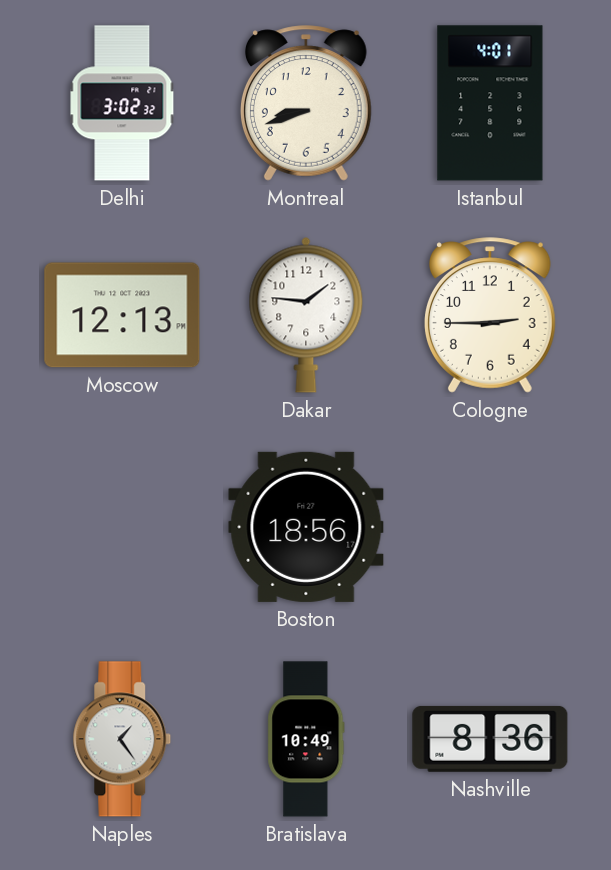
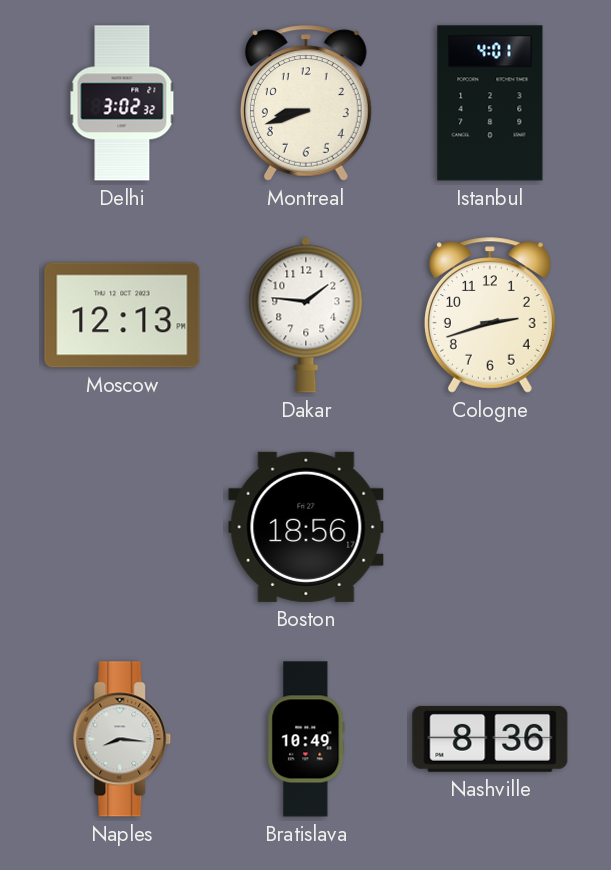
Cologne: 2:45 -> 2:42
Naples: 1:24 -> 8:16
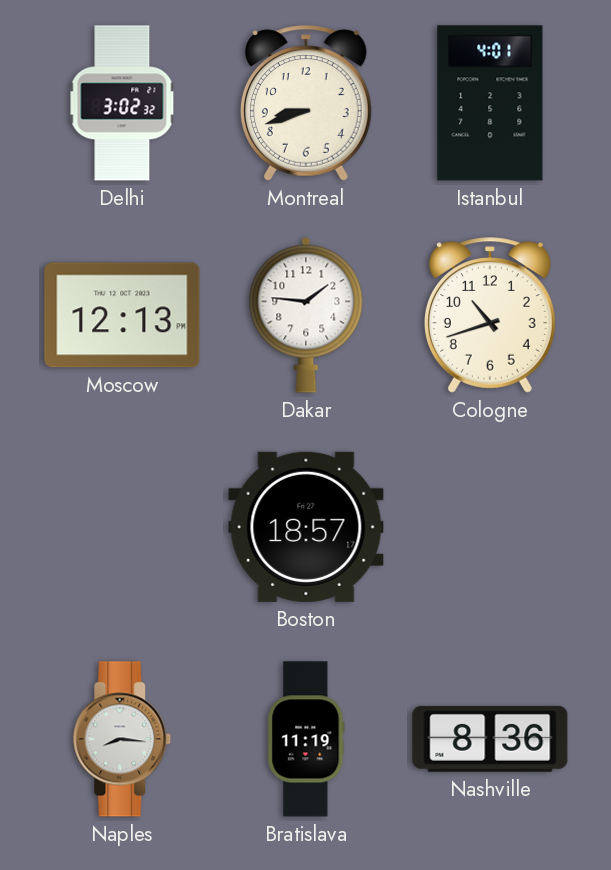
Cologne: 2:42 -> 10:42
Boston: 18:56 -> 18:57
Bratislava: 10:49 -> 11:19
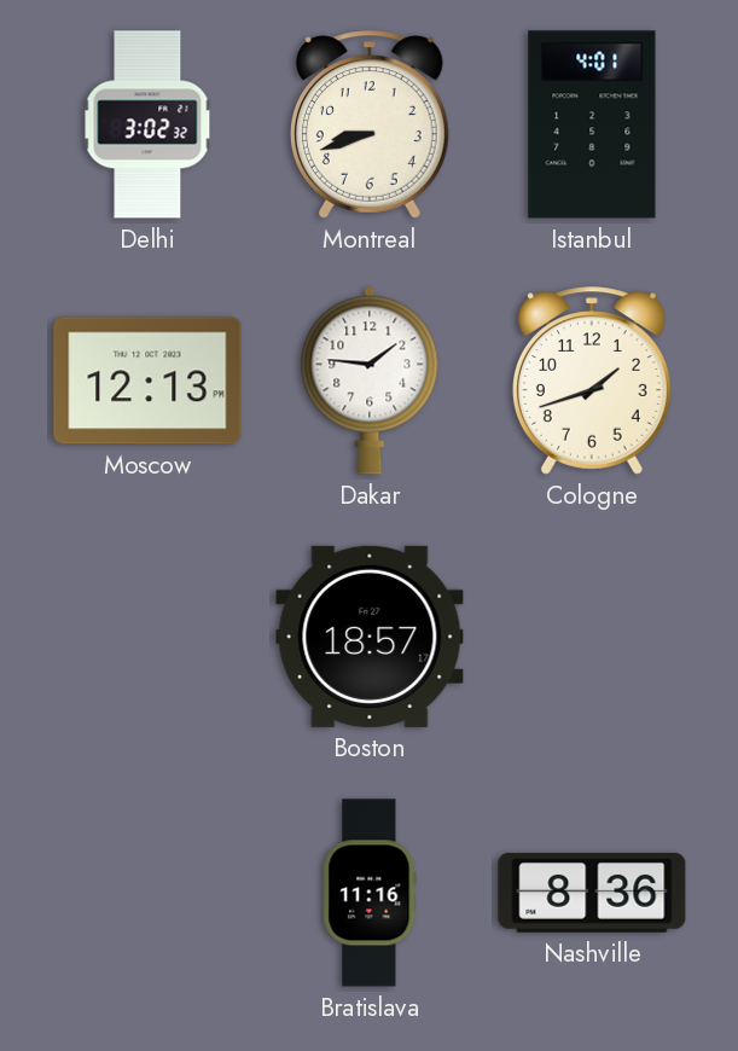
Cologne: 10:42 -> 1:42
Naples: 8:16 -> none
Bratislava: 11:19 -> 11:16
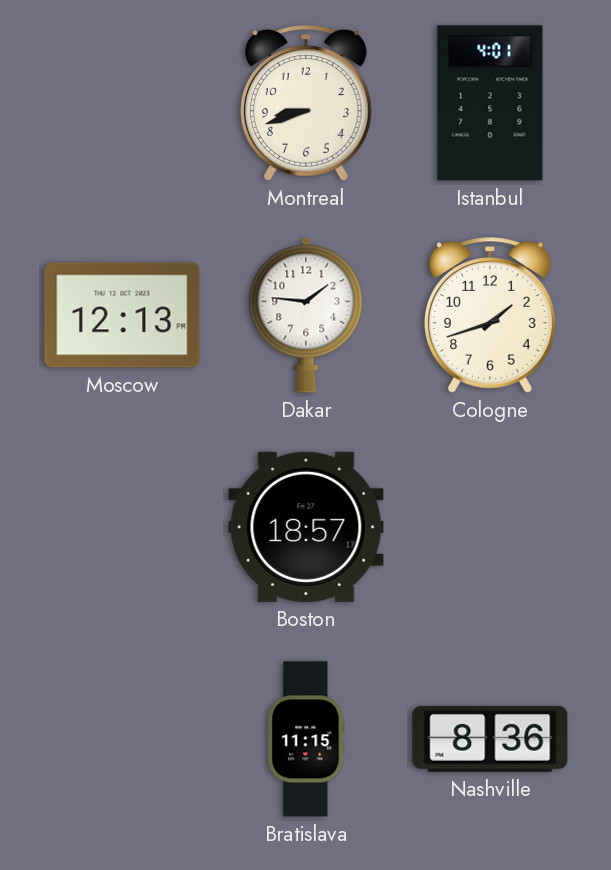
Delhi: 3:02 -> none
Bratislava: 11:16 -> 11:15
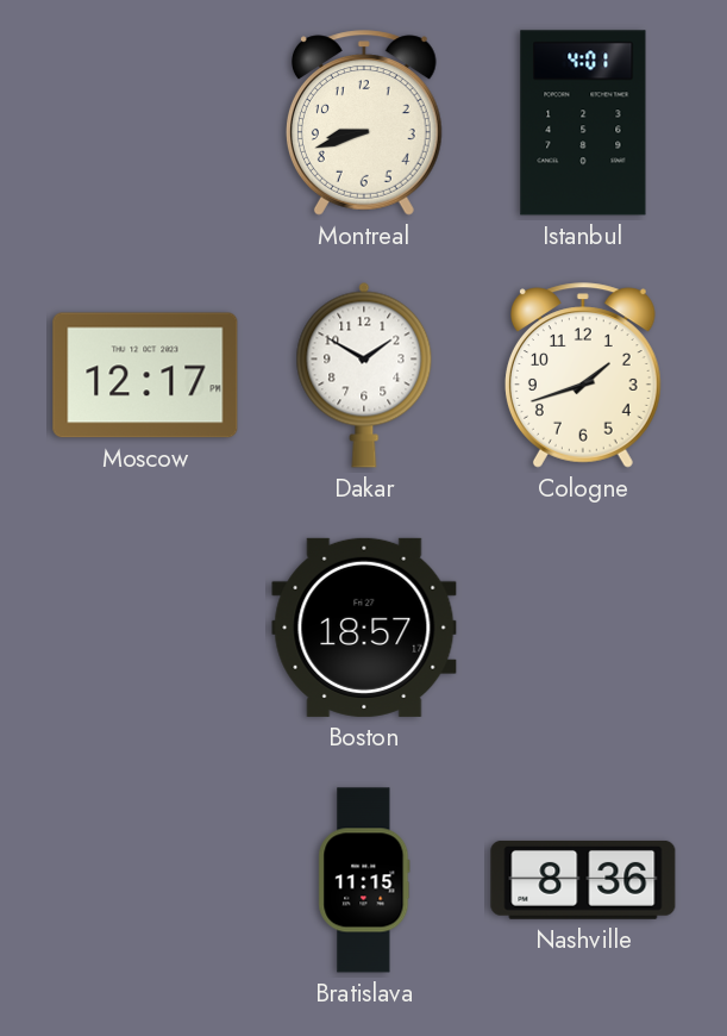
Moscow: 12:13 -> 12:17
Dakar: 1:46 -> 1:50
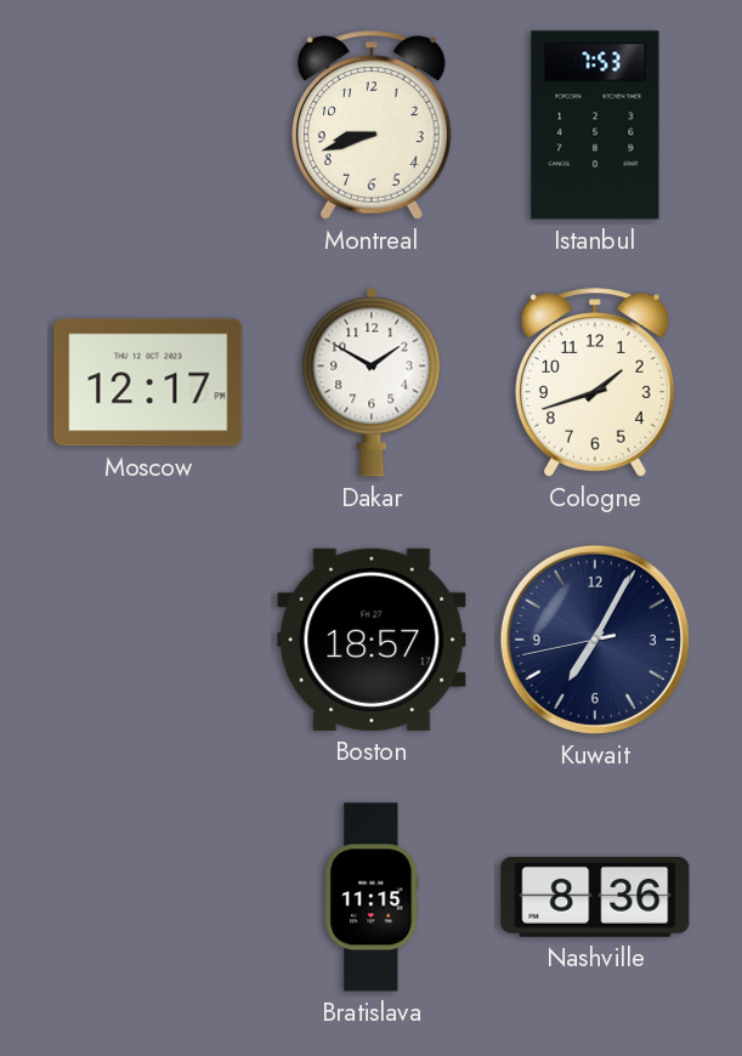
Istanbul: 4:01 -> 7:53
Kuwait: none -> 7:04
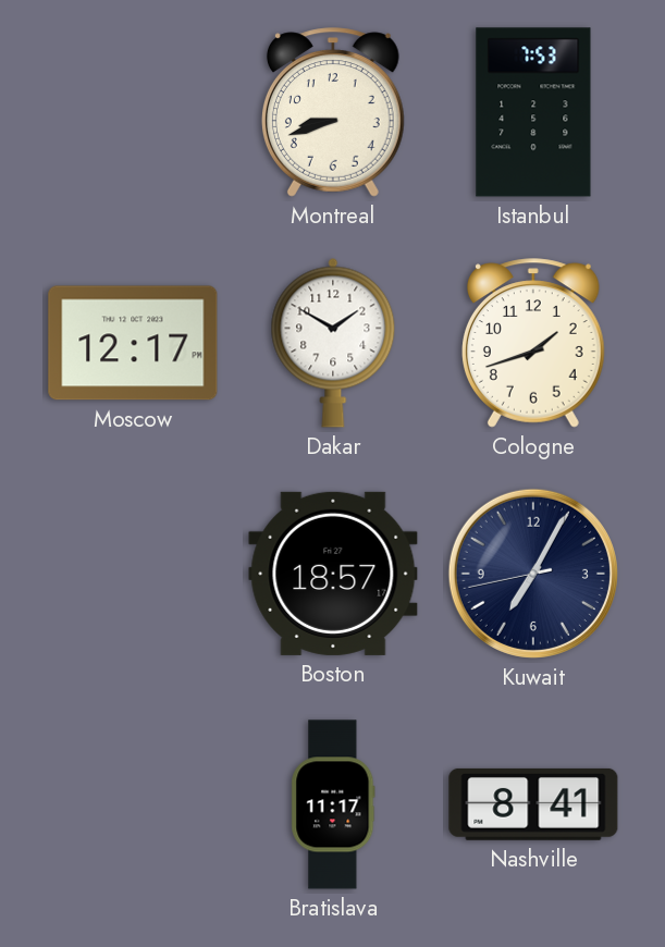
Bratislava: 11:15 -> 11:17
Nashville: 8:36 -> 8:41
